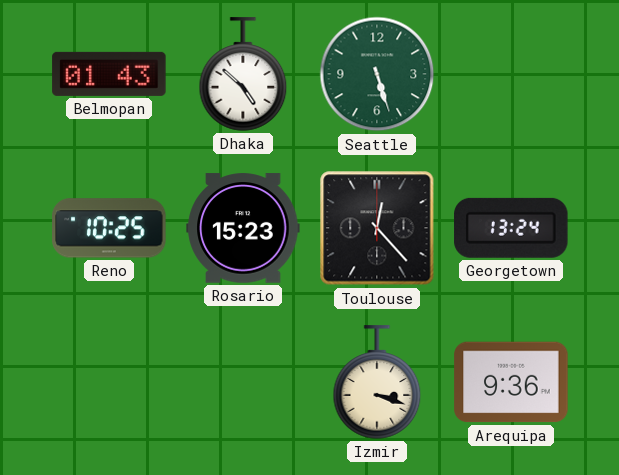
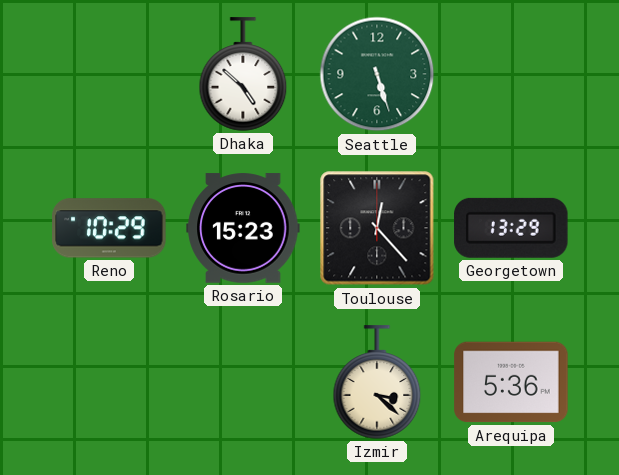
Belmopan: 01:43 -> none
Reno: 10:25 -> 10:29
Georgetown: 13:24 -> 13:29
Izmir: 3:18 -> 3:22
Arequipa: 9:36 -> 5:36
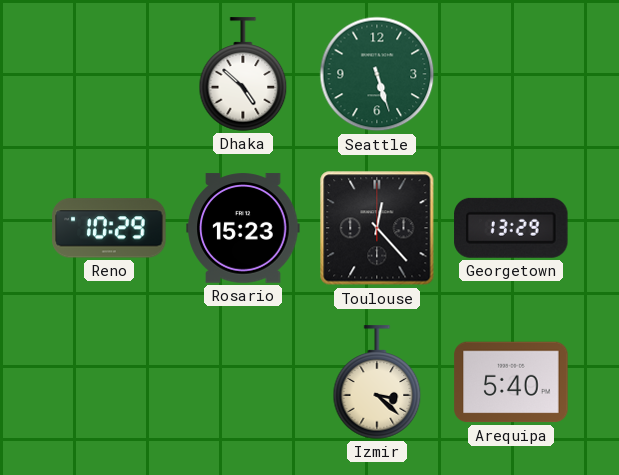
Arequipa: 5:36 -> 5:40
